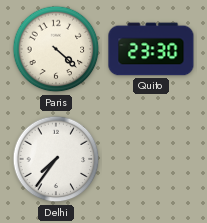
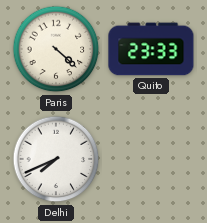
Quito: 23:30 -> 23:33
Delhi: 7:36 -> 7:41
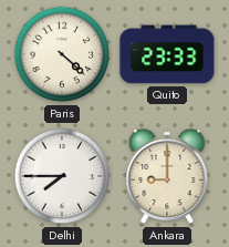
Delhi: 7:41 -> 7:45
Ankara: none -> 9:00
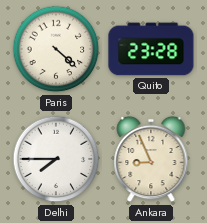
Quito: 23:33 -> 23:28
Ankara: 9:00 -> 8:56
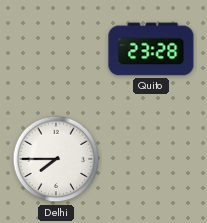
Paris: 4:22 -> none
Ankara: 8:56 -> none
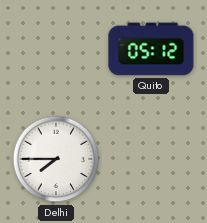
Quito: 23:28 -> 05:12
